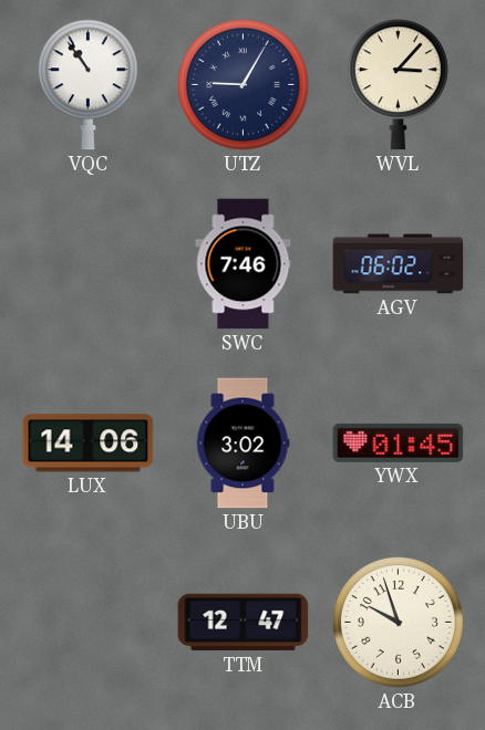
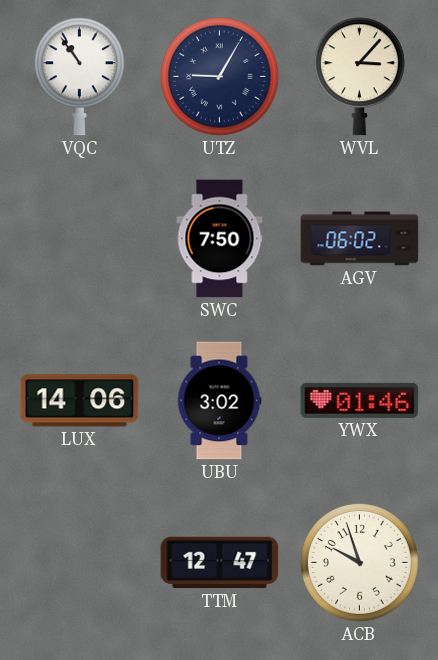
SWC: 7:46 -> 7:50
YWX: 01:45 -> 01:46
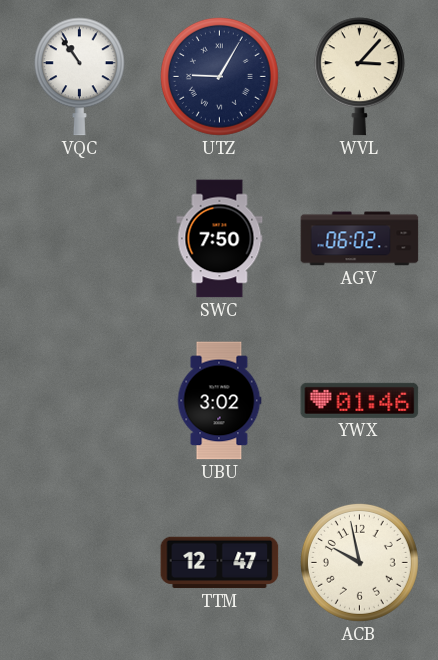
LUX: 14:06 -> none
ACB: 9:57 -> 9:58
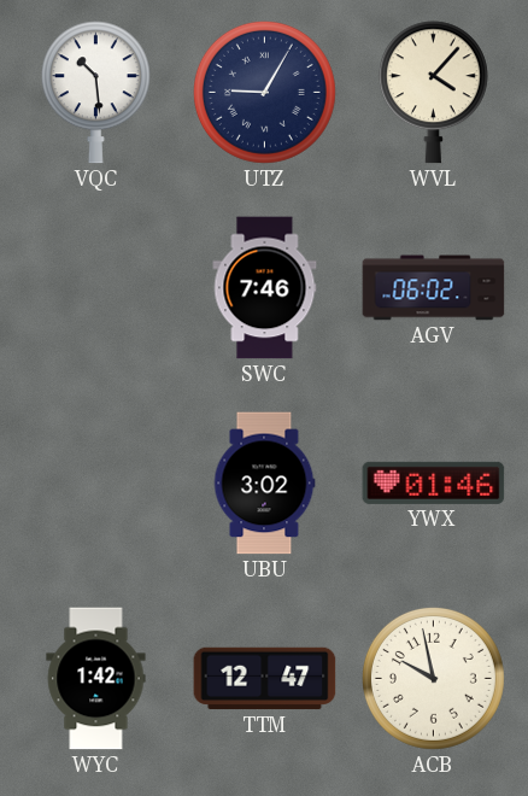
VQC: 10:54 -> 10:29
WVL: 3:07 -> 4:07
SWC: 7:50 -> 7:46
WYC: none -> 1:42
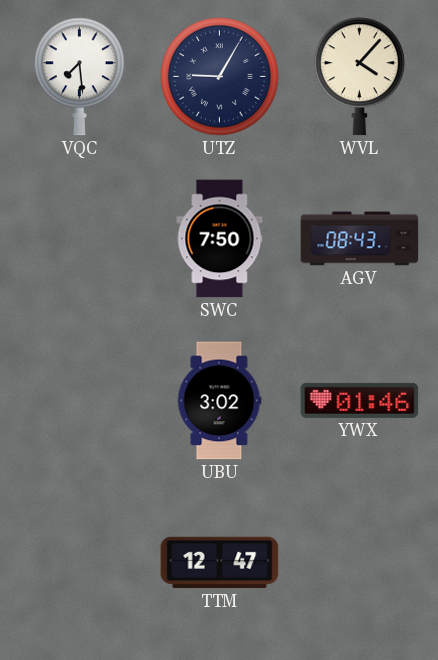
VQC: 10:29 -> 7:29
SWC: 7:46 -> 7:50
AGV: 06:02 -> 08:43
WYC: 1:42 -> none
ACB: 9:58 -> none
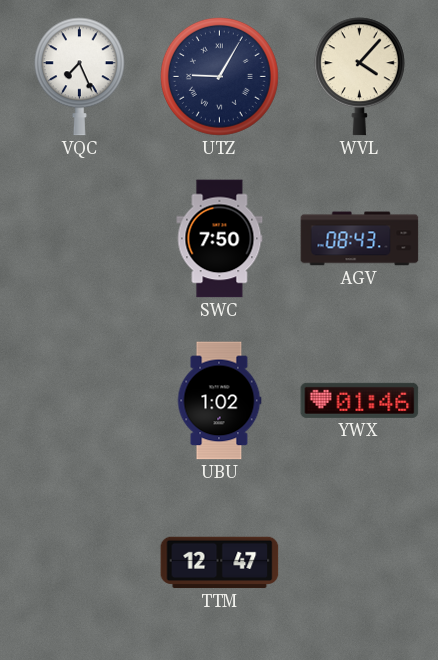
VQC: 7:29 -> 7:26
UBU: 3:02 -> 1:02
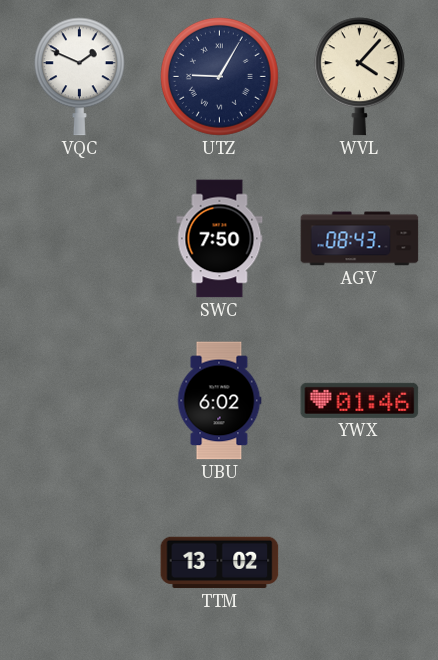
VQC: 7:26 -> 1:49
UBU: 1:02 -> 6:02
TTM: 12:47 -> 13:02
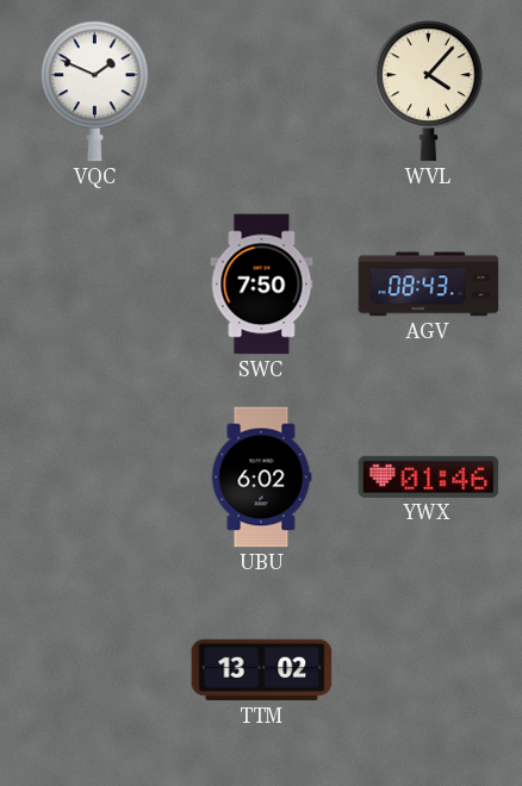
UTZ: 9:05 -> none
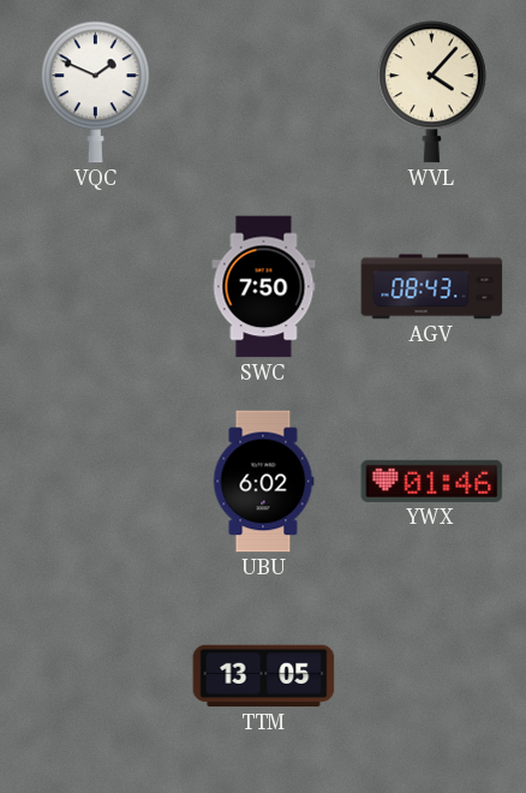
TTM: 13:02 -> 13:05
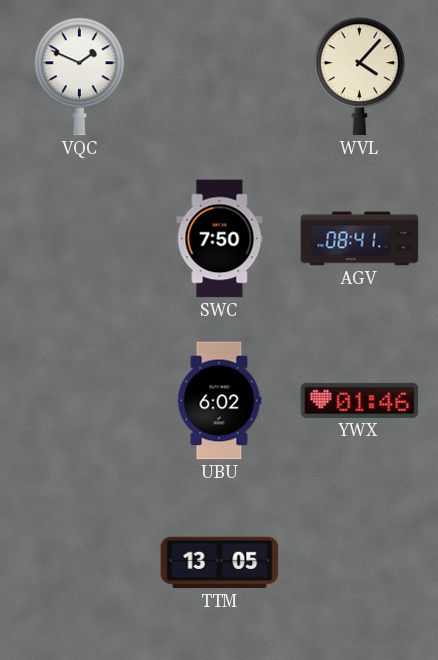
AGV: 08:43 -> 08:41
